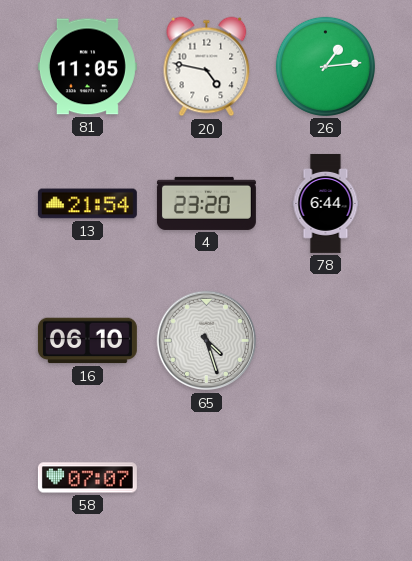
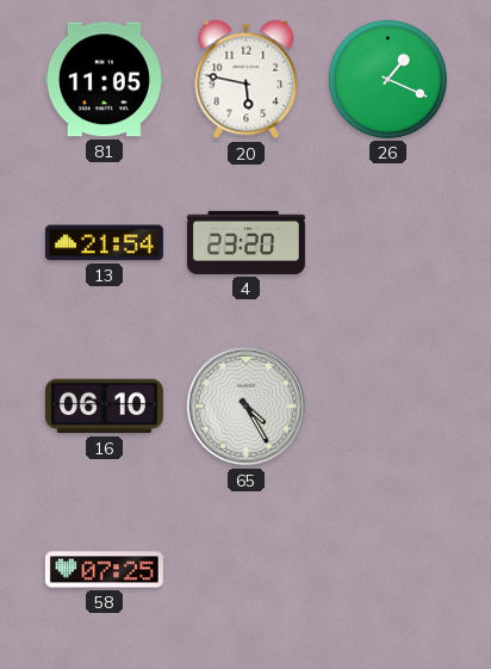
20: 4:47 -> 5:47
26: 1:14 -> 1:19
78: 6:44 -> none
65: 4:27 -> 4:25
58: 07:07 -> 07:25
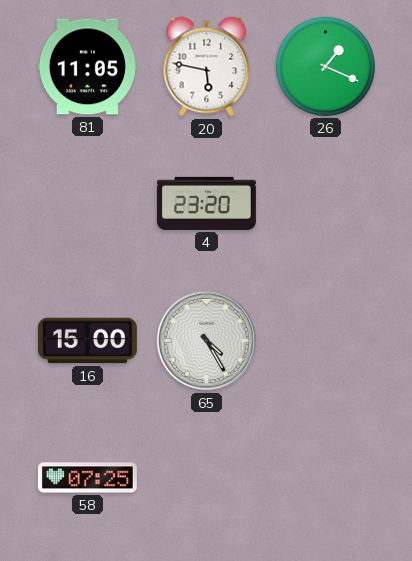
13: 21:54 -> none
16: 06:10 -> 15:00
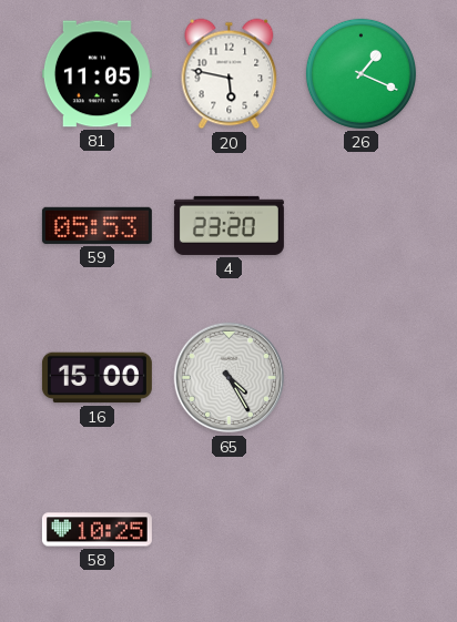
59: none -> 05:53
58: 07:25 -> 10:25
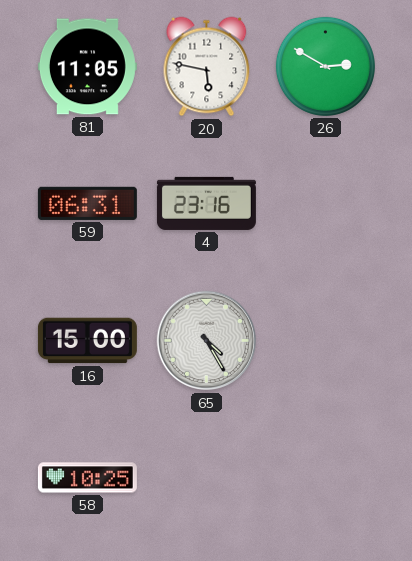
26: 1:19 -> 2:50
59: 05:53 -> 06:31
4: 23:20 -> 23:16
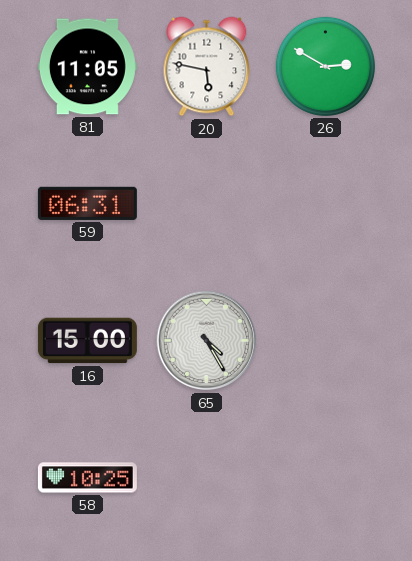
4: 23:16 -> none
